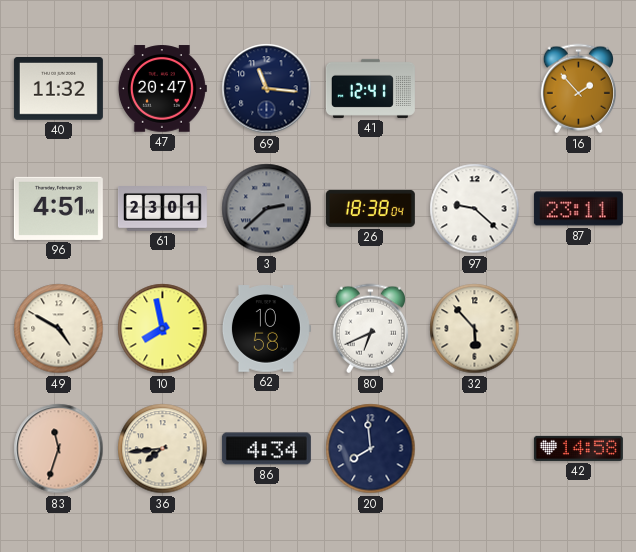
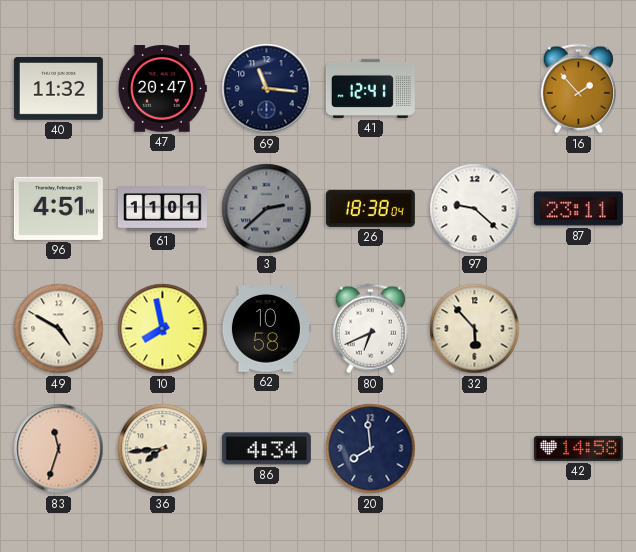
61: 23:01 -> 11:01
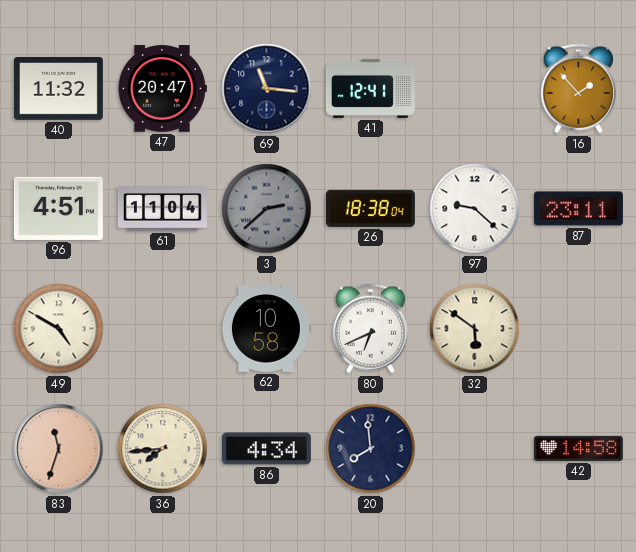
61: 11:01 -> 11:04
10: 7:58 -> none
32: 5:53 -> 5:51
